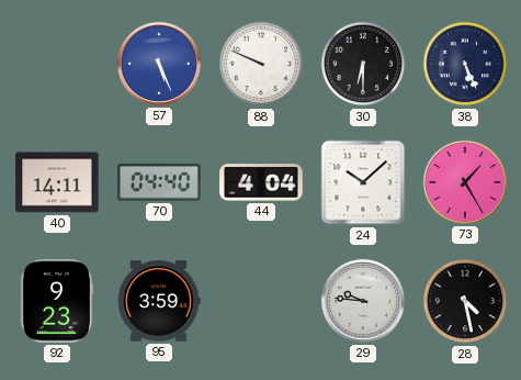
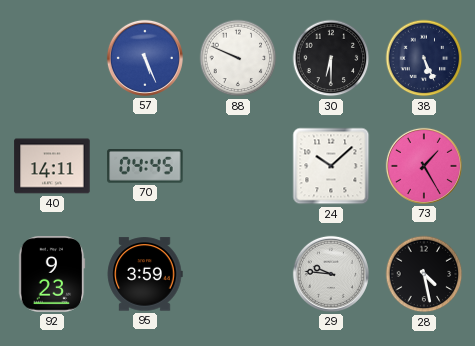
70: 04:40 -> 04:45
44: 4:04 -> none
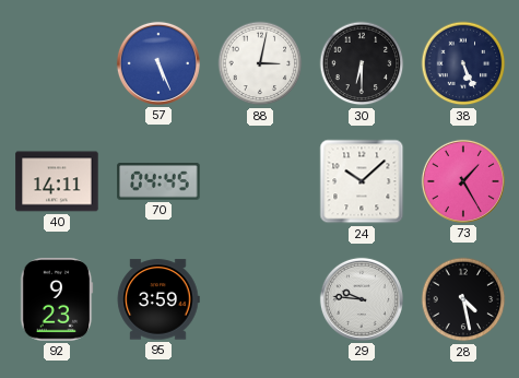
88: 9:49 -> 3:02
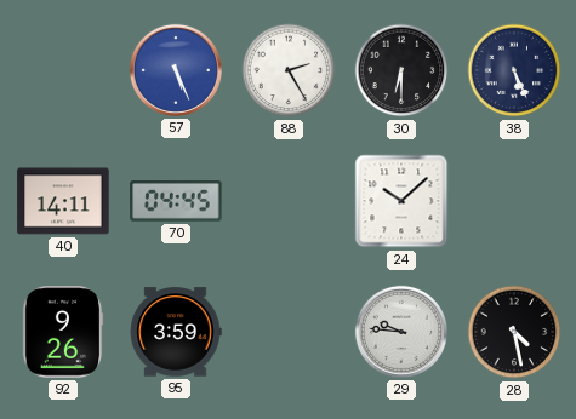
88: 3:02 -> 2:25
73: 1:25 -> none
92: 9:23 -> 9:26
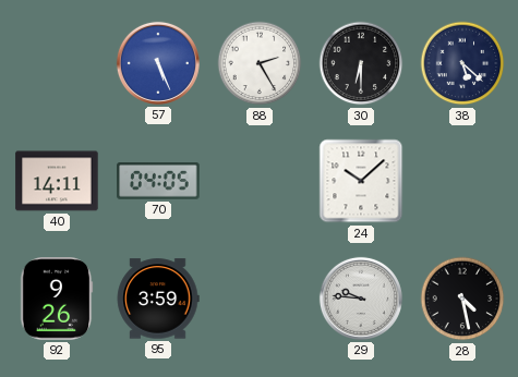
38: 5:26 -> 5:22
70: 04:45 -> 04:05
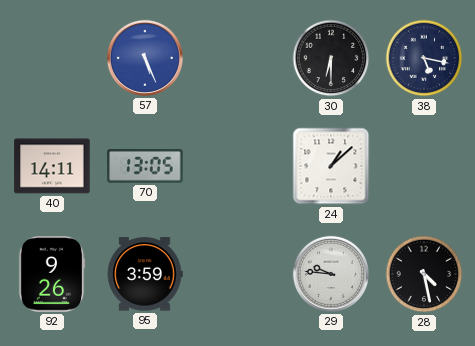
88: 2:25 -> none
38: 5:22 -> 5:17
70: 04:05 -> 13:05
24: 10:08 -> 1:08
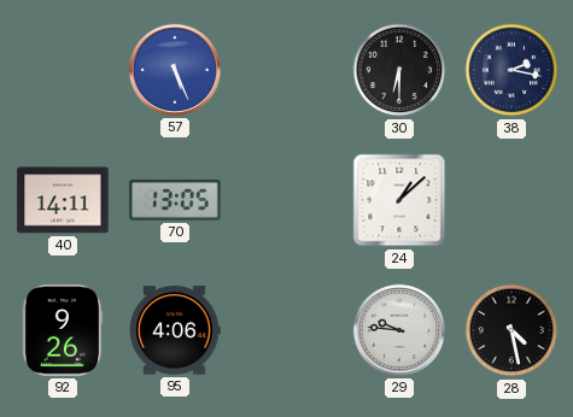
38: 5:17 -> 2:17
95: 3:59 -> 4:06
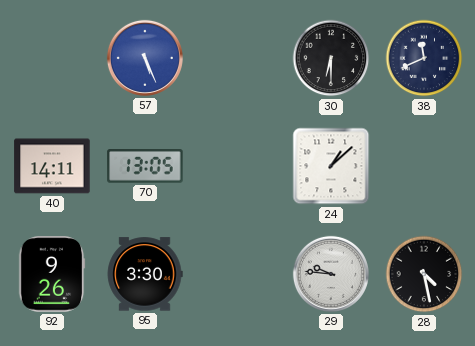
38: 2:17 -> 11:41
95: 4:06 -> 3:30
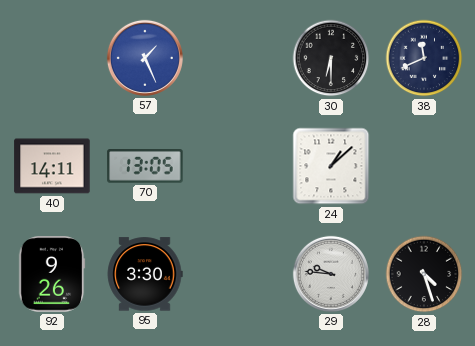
57: 5:26 -> 1:26
28: 4:28 -> 4:27
